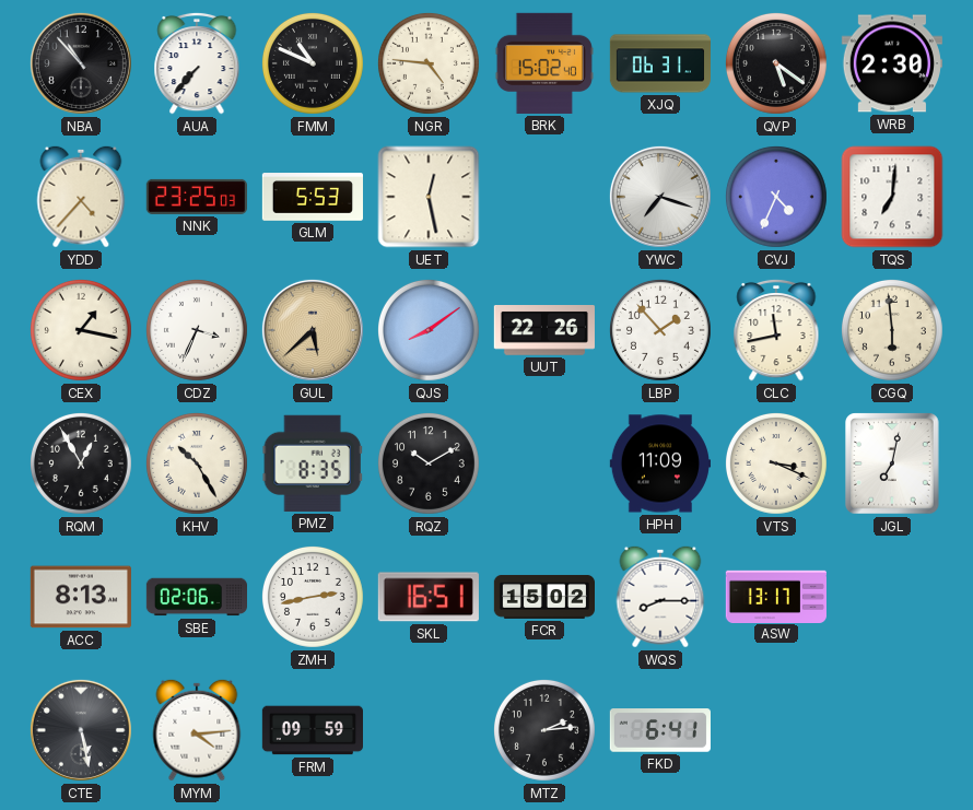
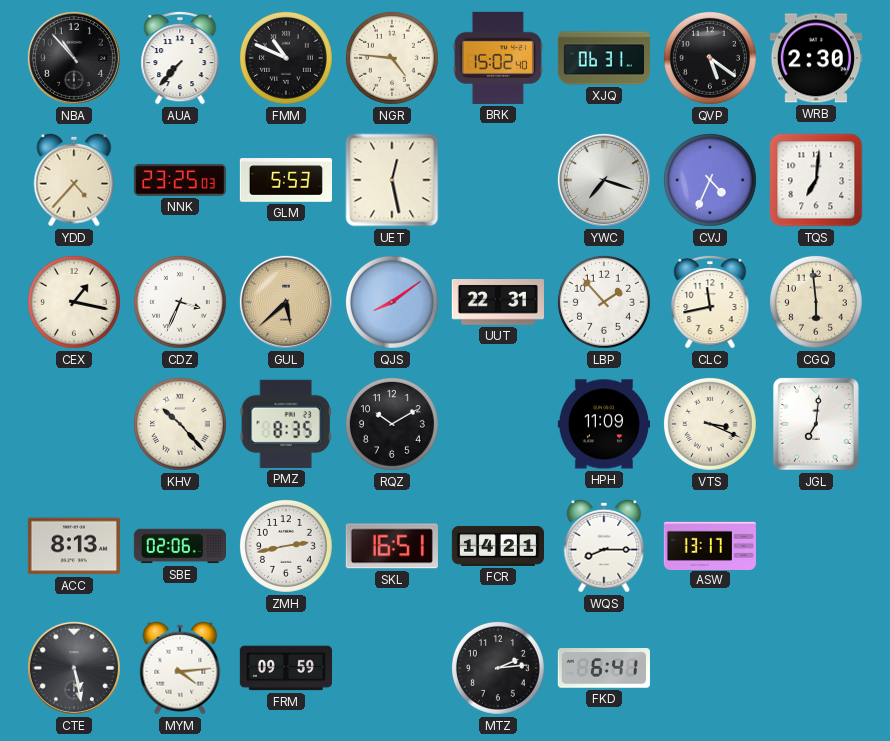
UUT: 22:26 -> 22:31
RQM: 12:55 -> none
KHV: 10:25 -> 10:23
JGL: 7:02 -> 7:01
FCR: 15:02 -> 14:21
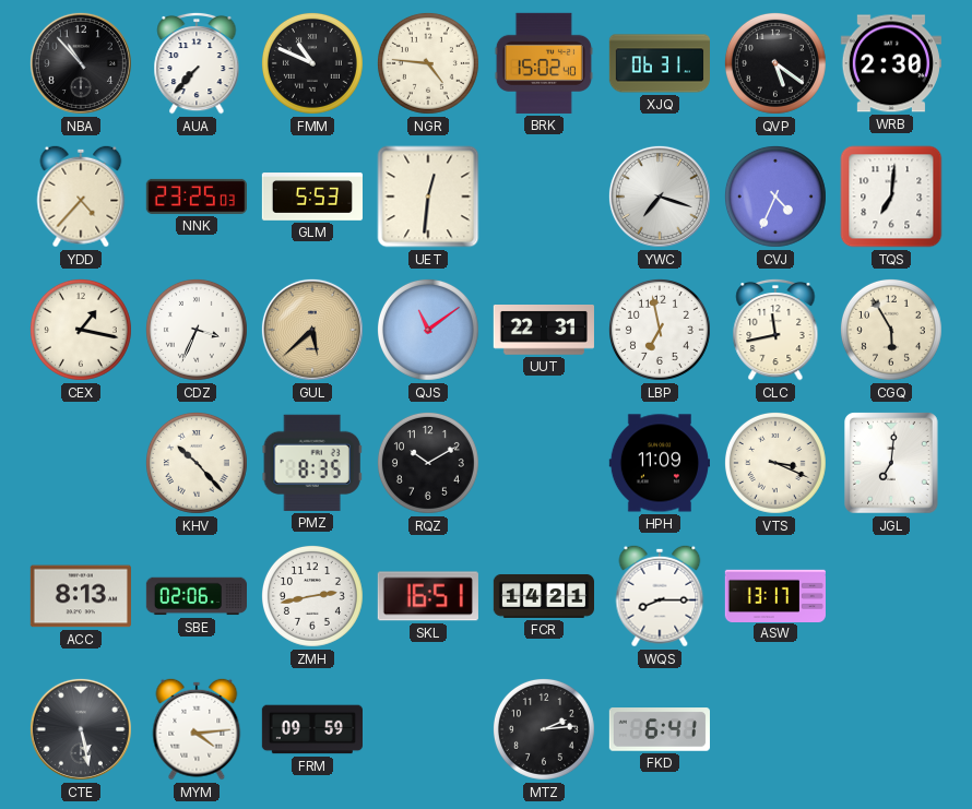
UET: 12:28 -> 12:31
QJS: 8:09 -> 11:09
LBP: 1:53 -> 6:58
CGQ: 5:59 -> 5:55
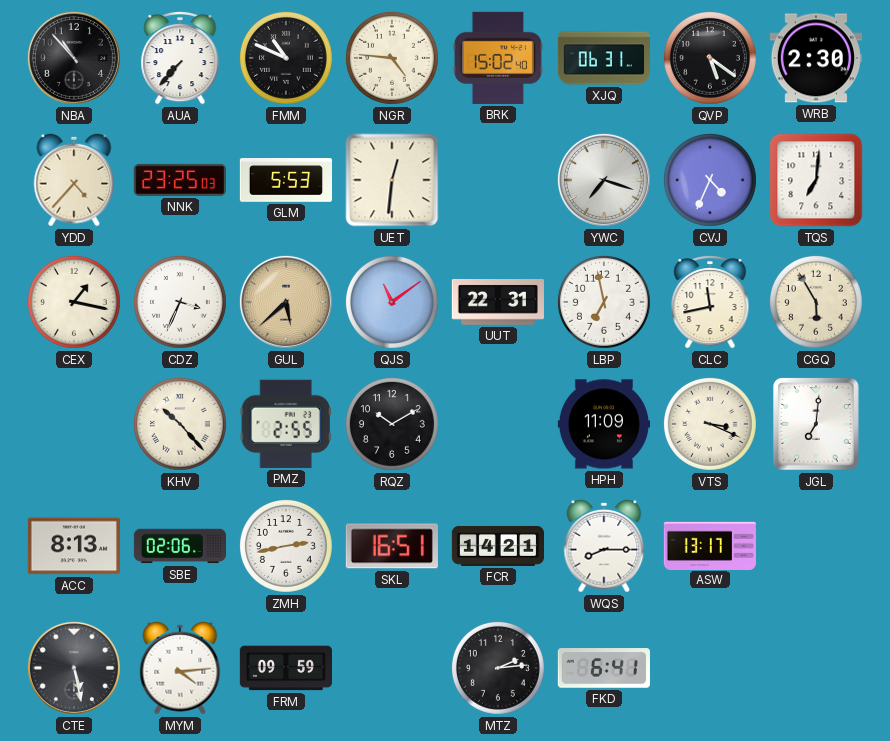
PMZ: 8:35 -> 2:55
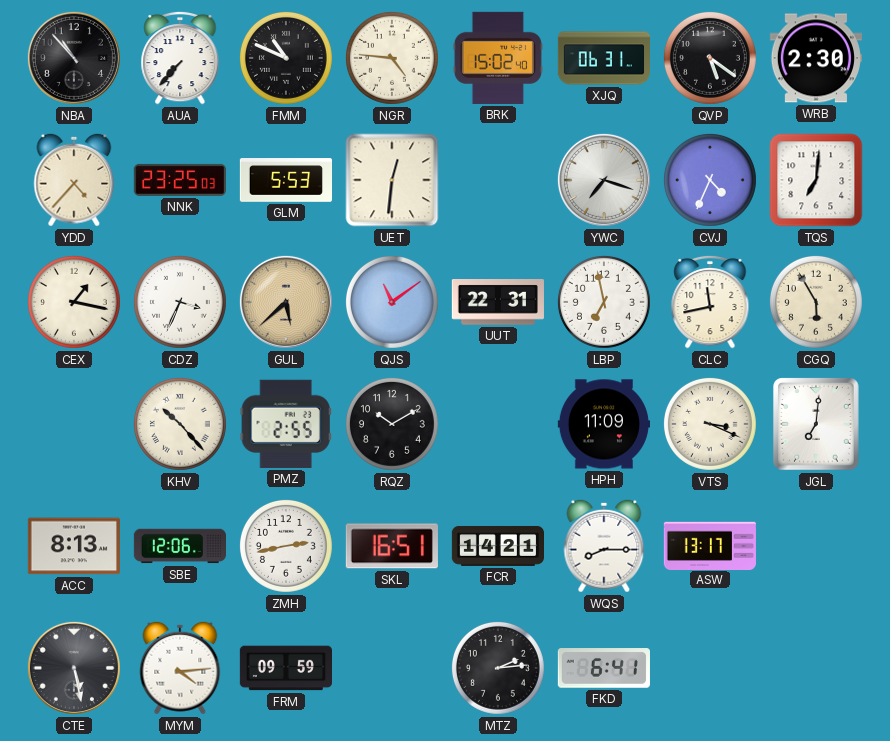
SBE: 02:06 -> 12:06
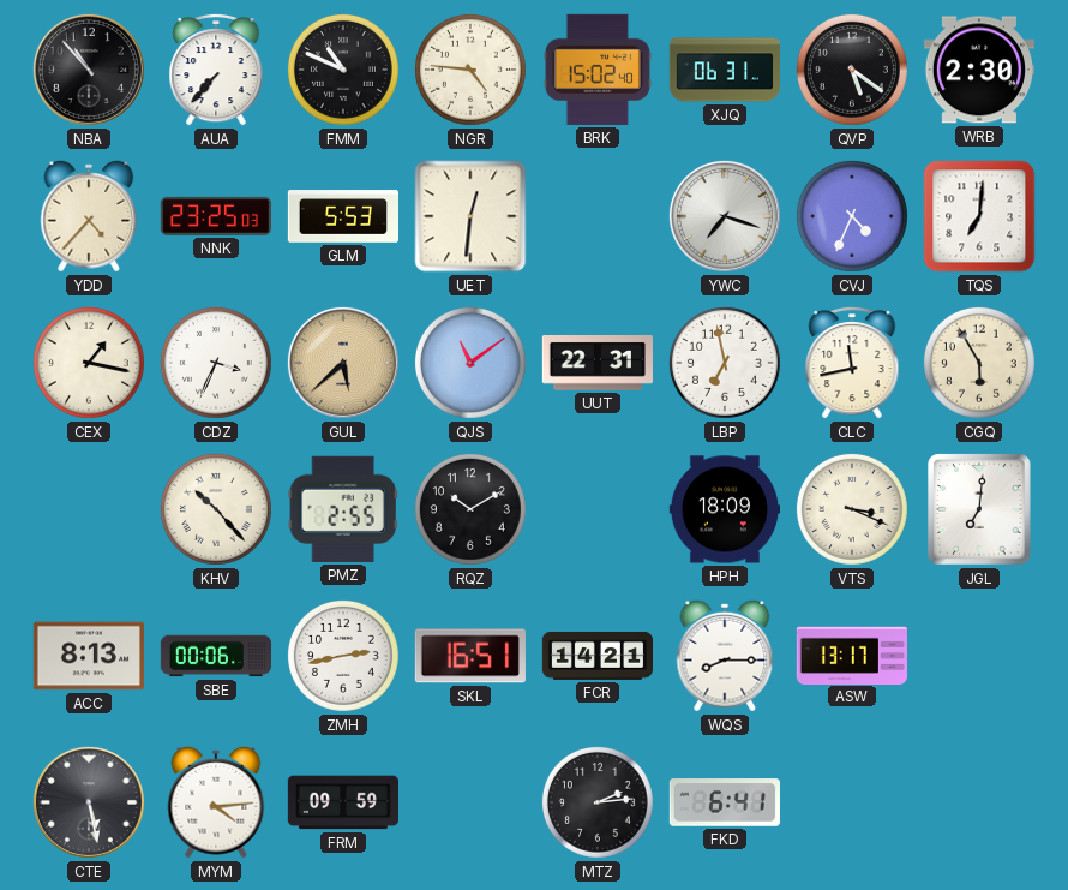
HPH: 11:09 -> 18:09
SBE: 12:06 -> 00:06
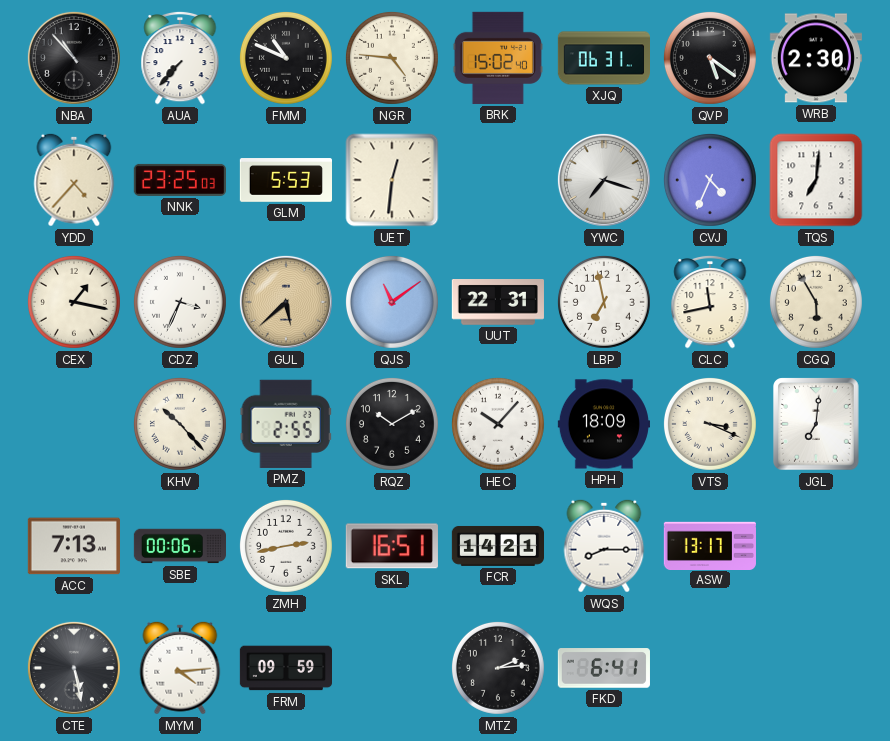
HEC: none -> 10:07
ACC: 8:13 -> 7:13
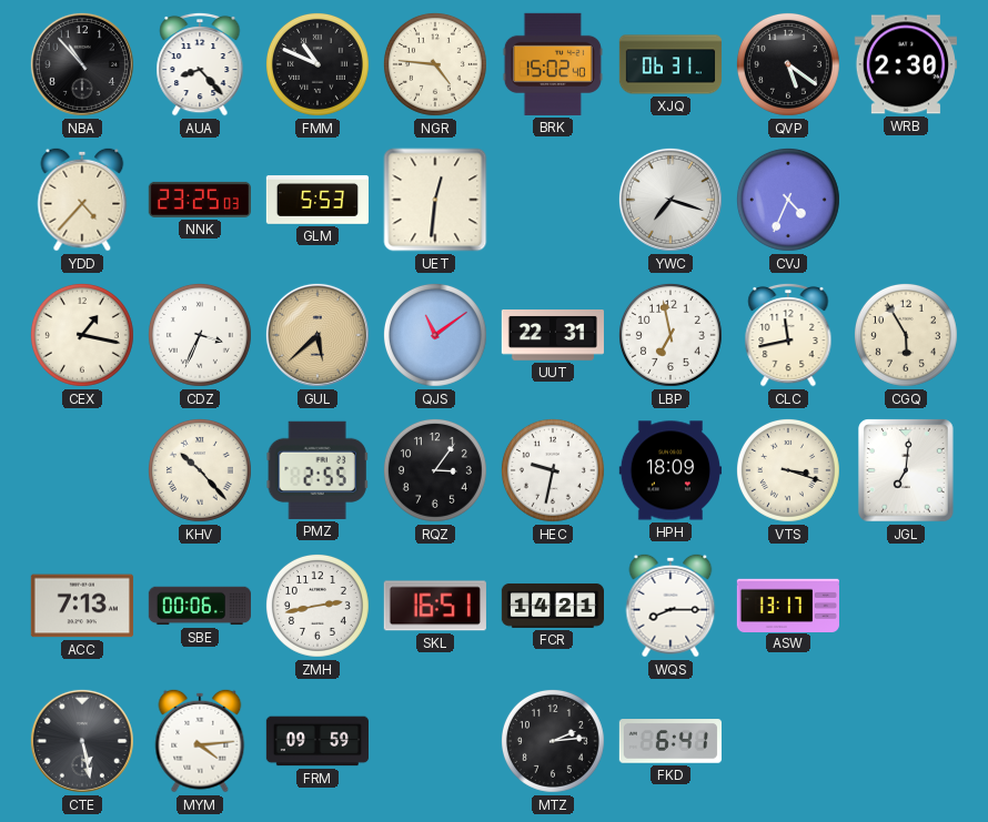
AUA: 7:37 -> 8:23
TQS: 7:01 -> none
RQZ: 10:10 -> 3:06
HEC: 10:07 -> 9:32
VTS: 3:19 -> 3:18
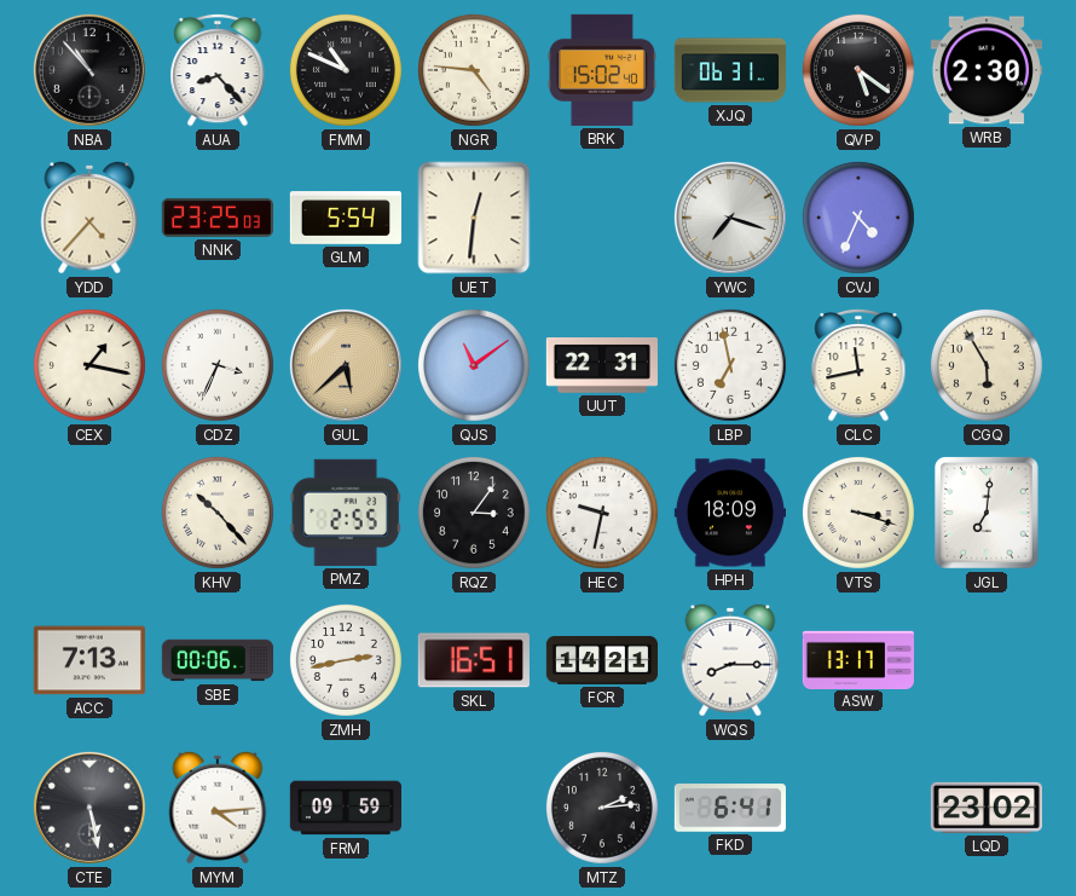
GLM: 5:53 -> 5:54
LQD: none -> 23:02
